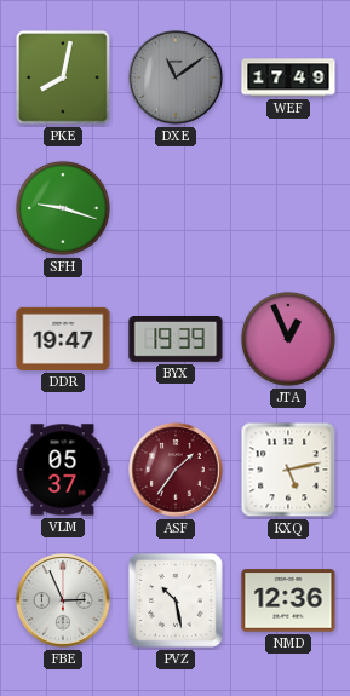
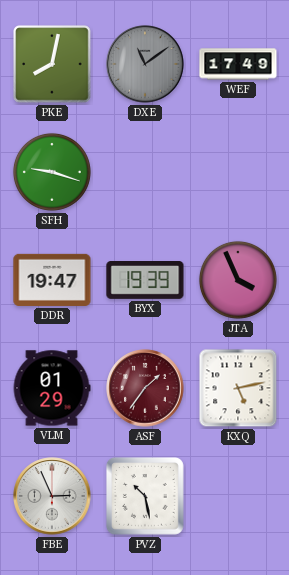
JTA: 12:56 -> 3:56
VLM: 05:37 -> 01:29
NMD: 12:36 -> none
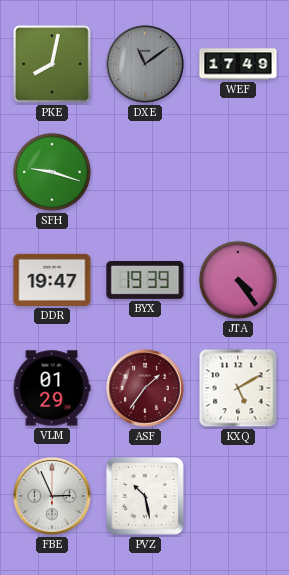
JTA: 3:56 -> 4:24
KXQ: 5:13 -> 5:10
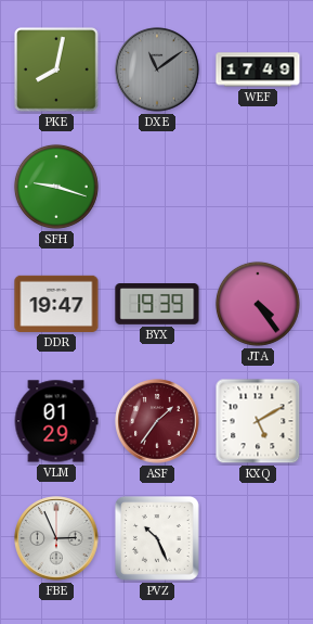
PVZ: 10:28 -> 10:26
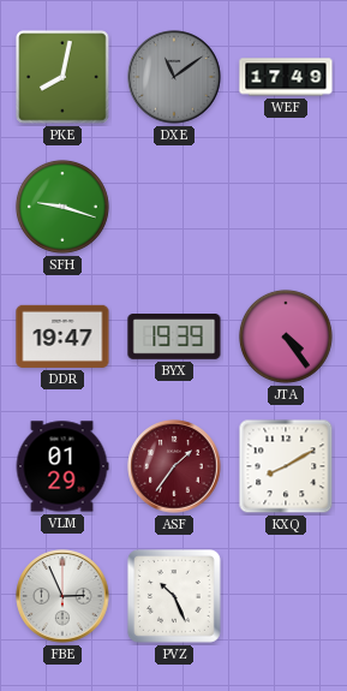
KXQ: 5:10 -> 8:10
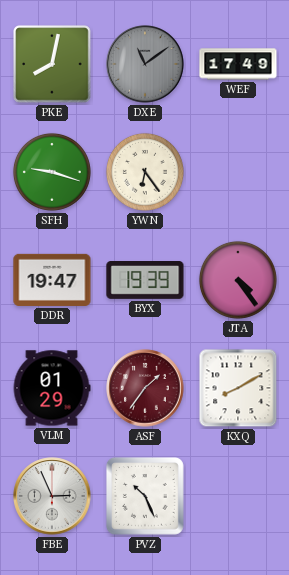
YWN: none -> 6:24
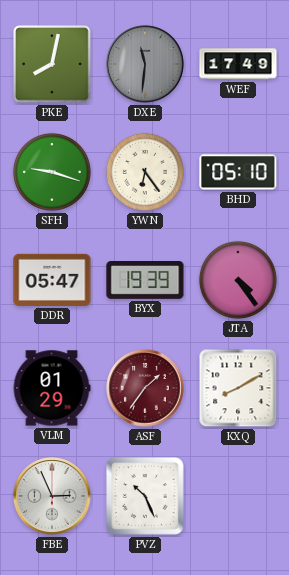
DXE: 11:09 -> 11:31
BHD: none -> 05:10
DDR: 19:47 -> 05:47
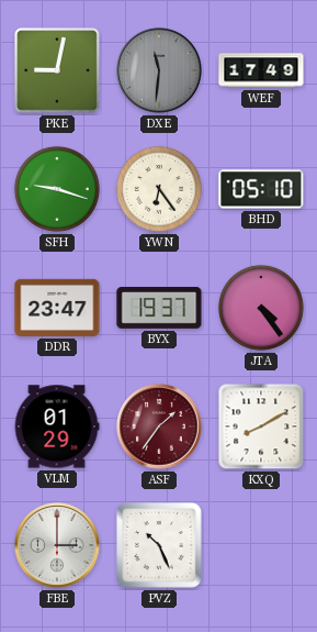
PKE: 8:02 -> 9:02
DDR: 05:47 -> 23:47
BYX: 19:39 -> 19:37
FBE: 2:56 -> 3:00
